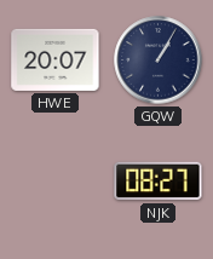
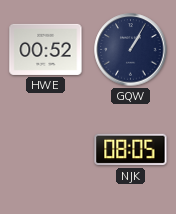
HWE: 20:07 -> 00:52
NJK: 08:27 -> 08:05
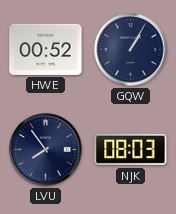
LVU: none -> 7:54
NJK: 08:05 -> 08:03
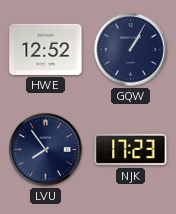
HWE: 00:52 -> 12:52
NJK: 08:03 -> 17:23
